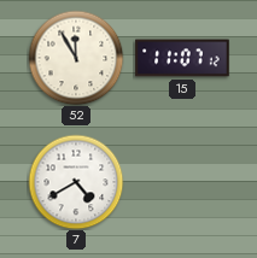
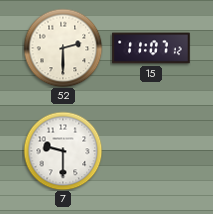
52: 11:55 -> 2:30
7: 4:40 -> 9:30
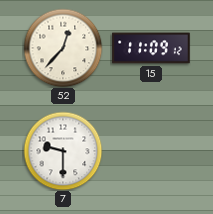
52: 2:30 -> 12:37
15: 11:07 -> 11:09
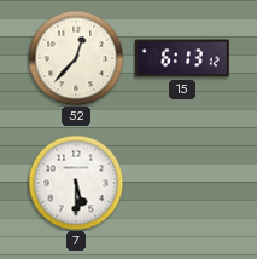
15: 11:09 -> 6:13
7: 9:30 -> 5:30
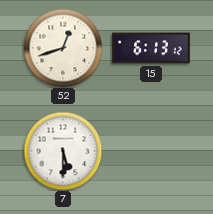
52: 12:37 -> 12:42
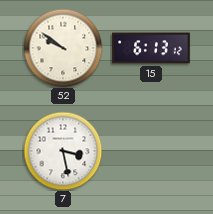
52: 12:42 -> 9:51
7: 5:30 -> 3:28
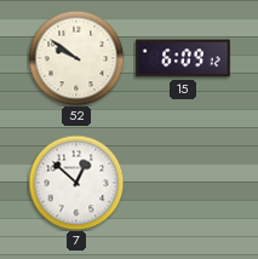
15: 6:13 -> 6:09
7: 3:28 -> 12:52
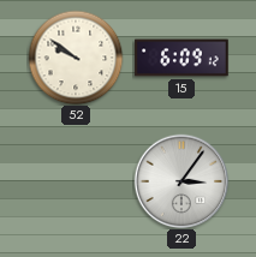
7: 12:52 -> none
22: none -> 3:06
